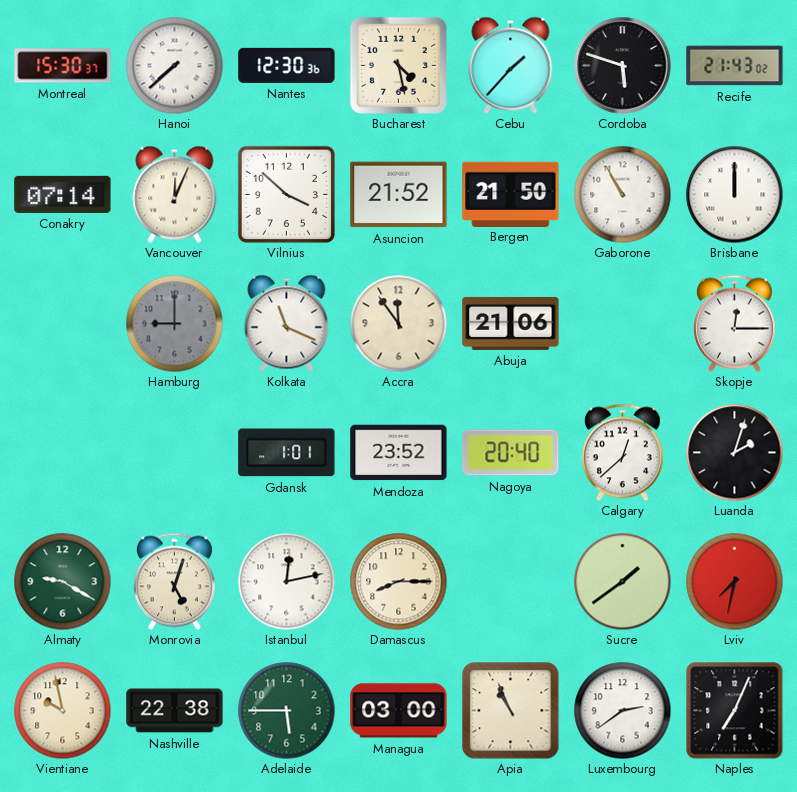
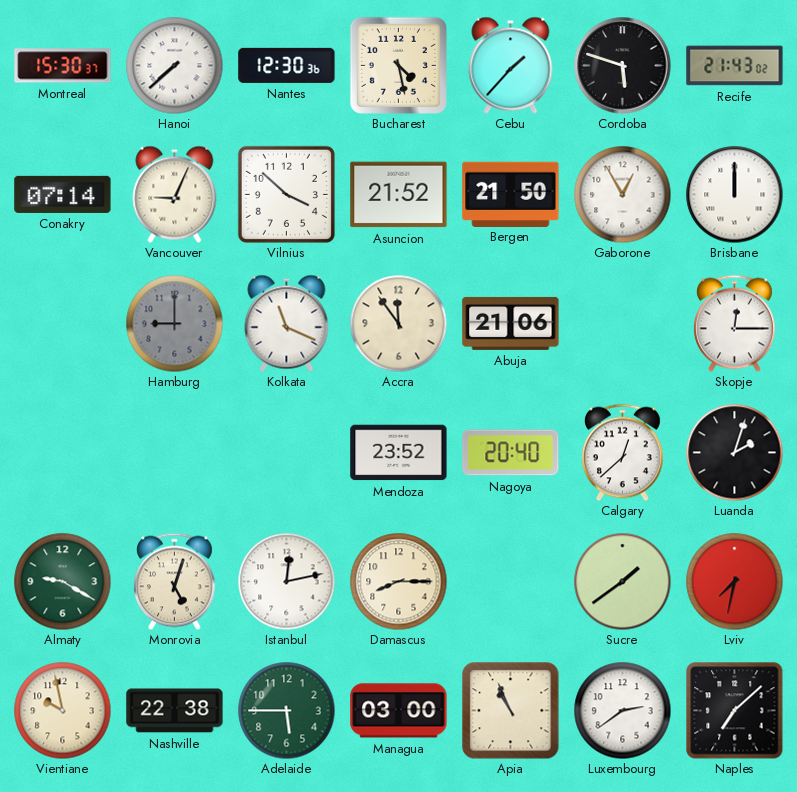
Vancouver: 12:04 -> 9:04
Gaborone: 10:55 -> 12:55
Gdansk: 1:01 -> none
Naples: 7:04 -> 7:08
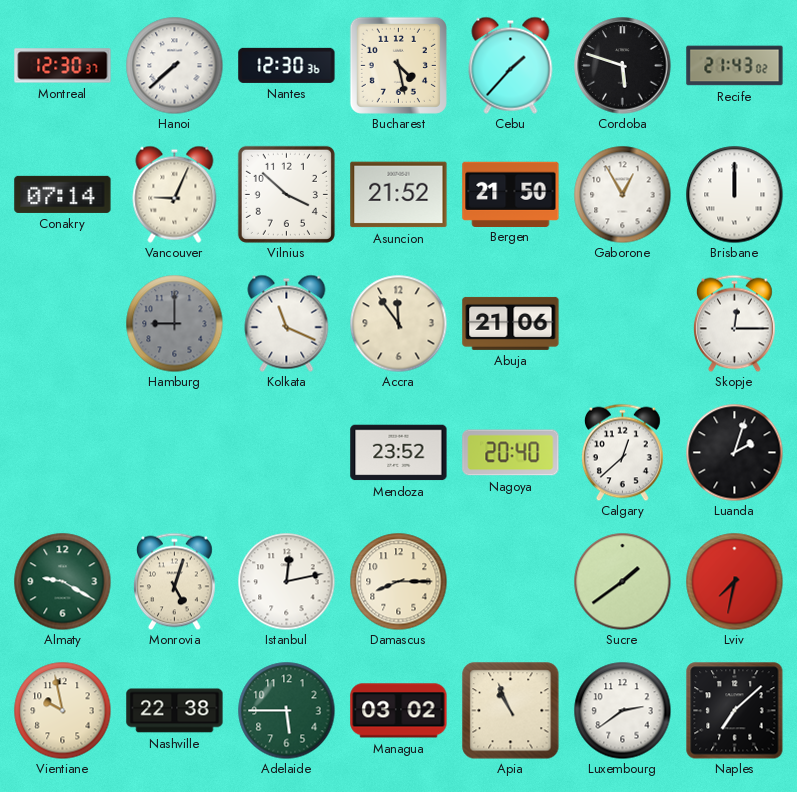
Montreal: 15:30 -> 12:30
Managua: 03:00 -> 03:02
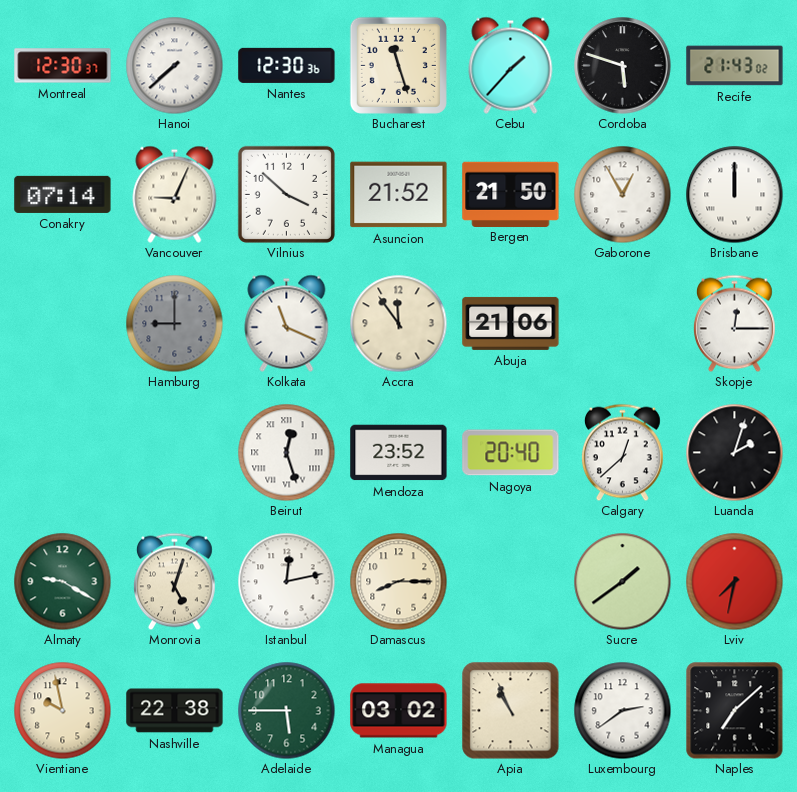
Bucharest: 4:28 -> 11:27
Beirut: none -> 12:27
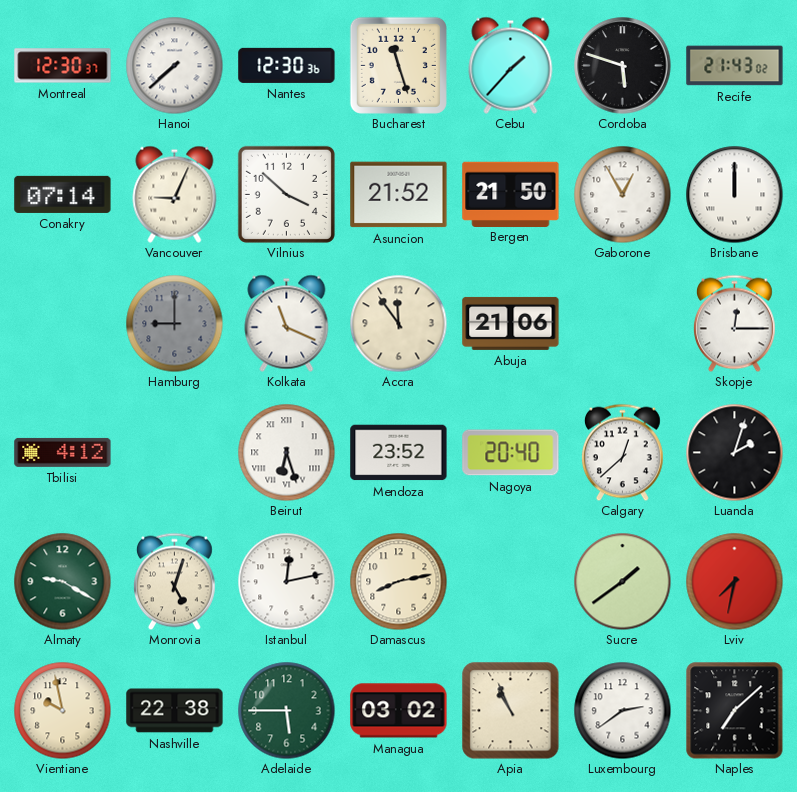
Tbilisi: none -> 4:12
Beirut: 12:27 -> 6:27
Damascus: 8:15 -> 8:13
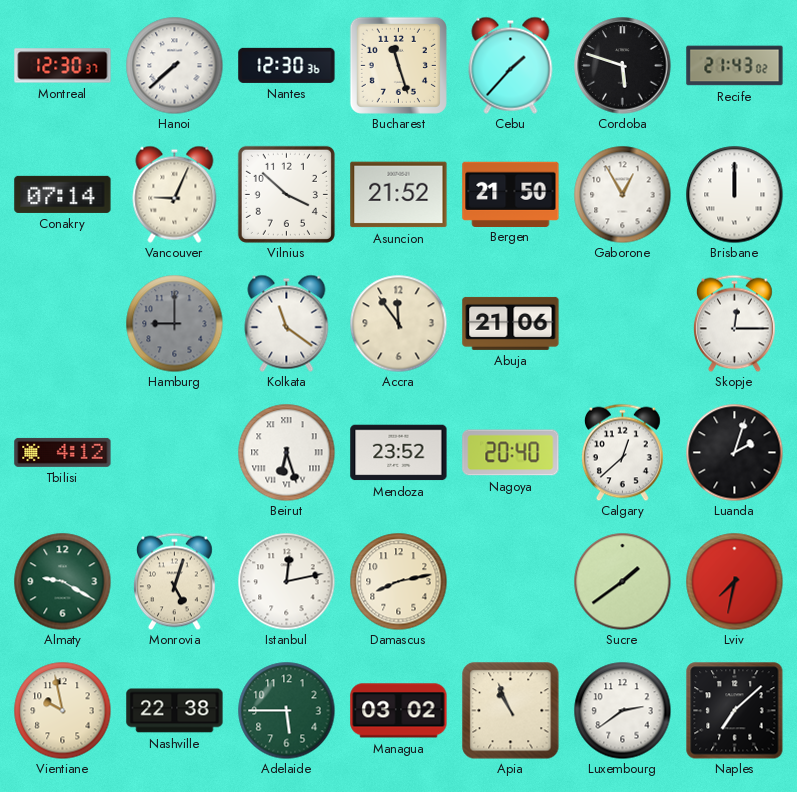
Kolkata: 11:19 -> 11:21
